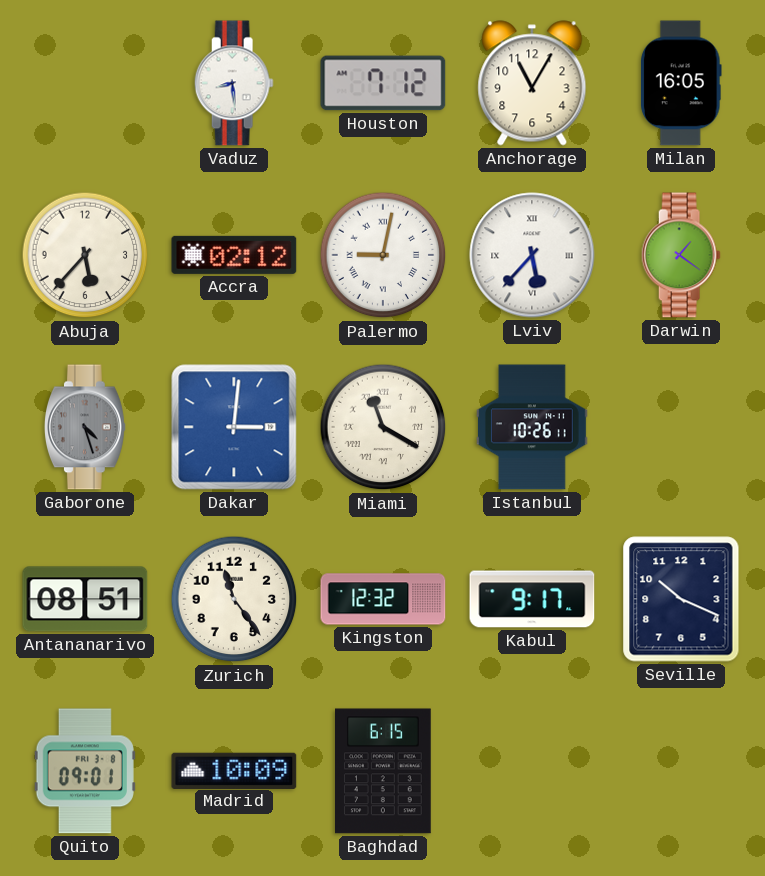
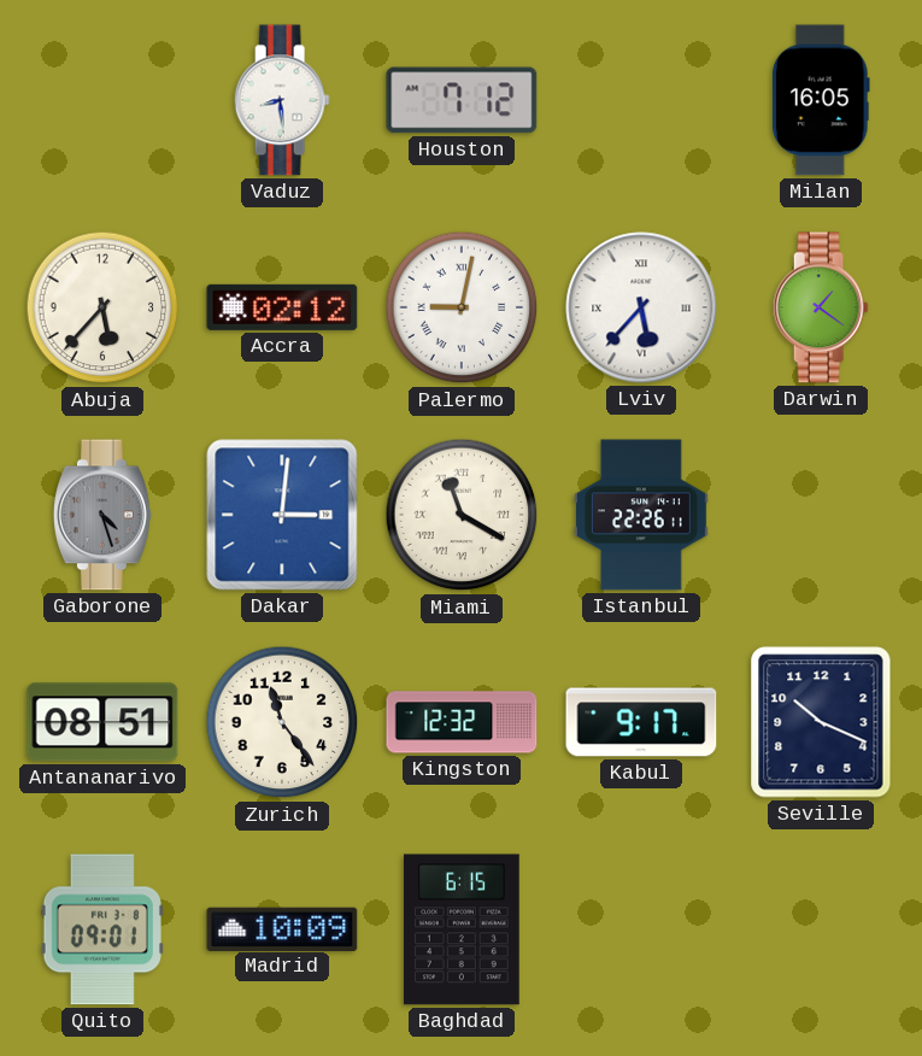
Anchorage: 11:05 -> none
Istanbul: 10:26 -> 22:26
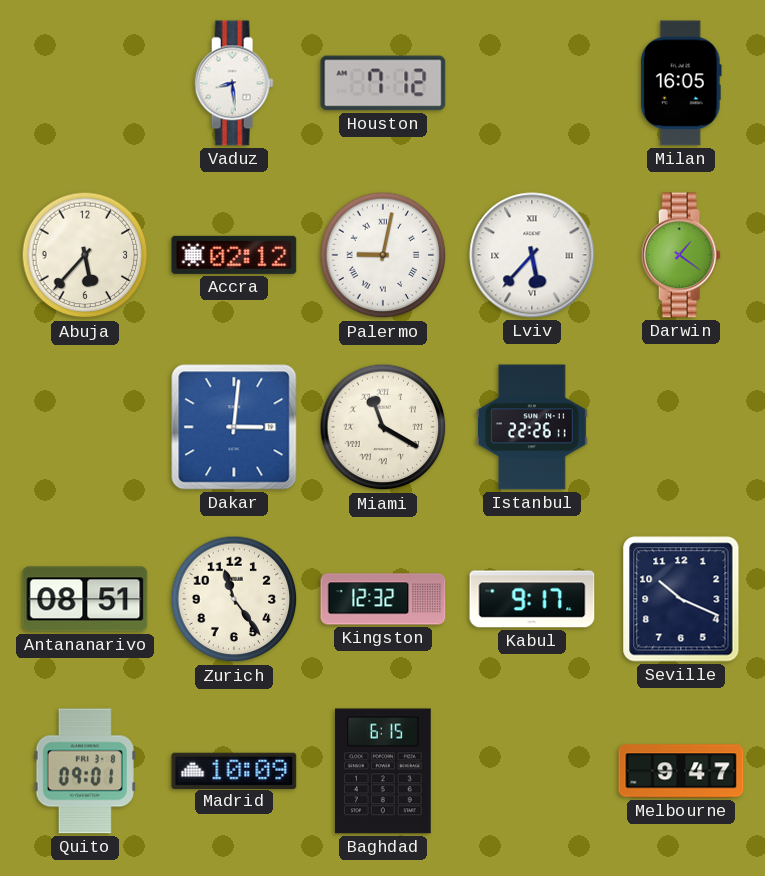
Gaborone: 4:27 -> none
Melbourne: none -> 9:47
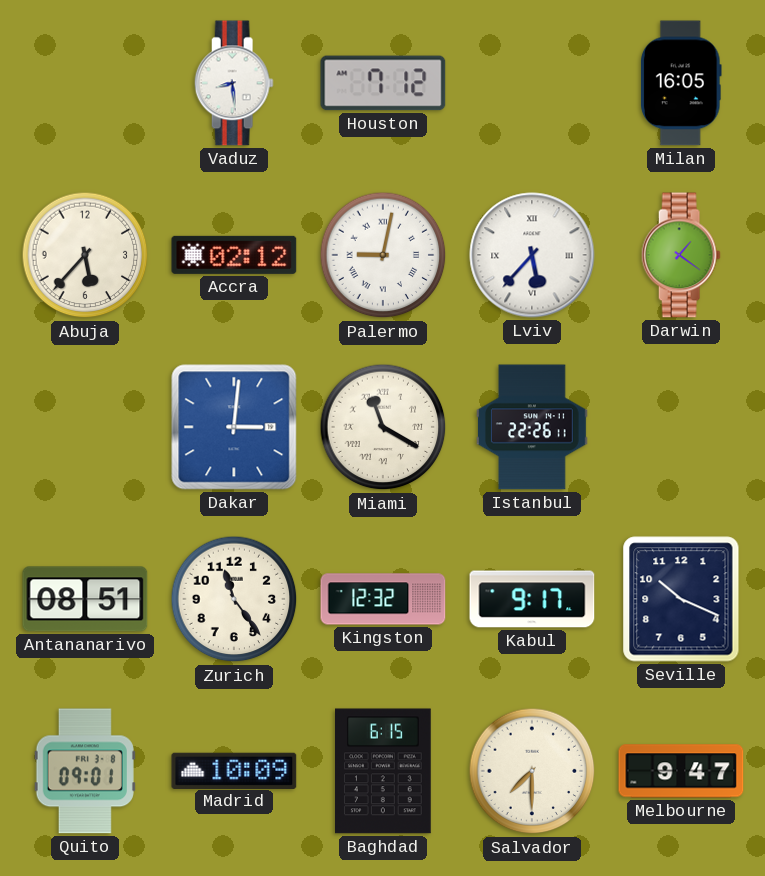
Salvador: none -> 7:30
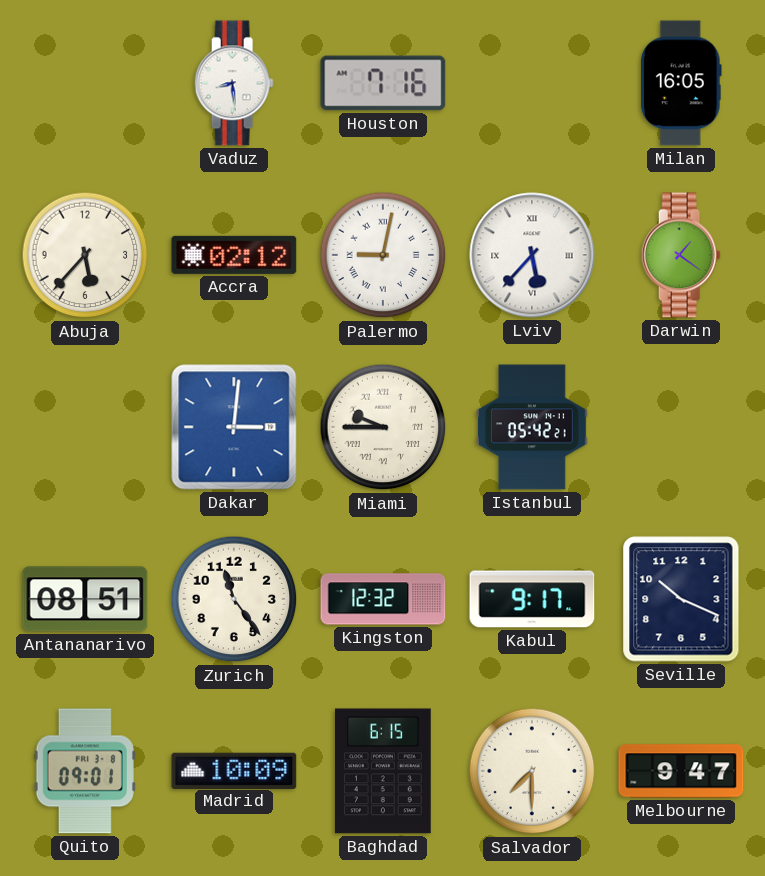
Houston: 7:12 -> 7:16
Miami: 11:20 -> 9:45
Istanbul: 22:26 -> 05:42
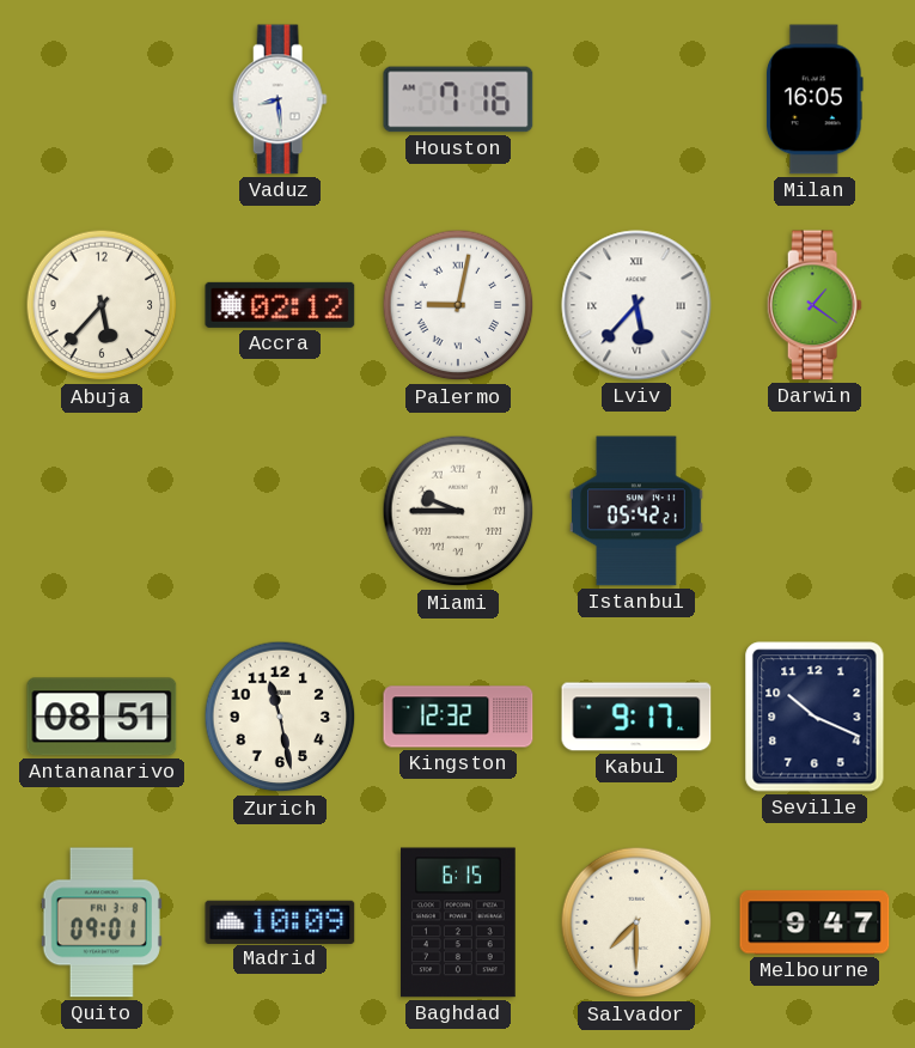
Dakar: 3:01 -> none
Zurich: 11:24 -> 11:28
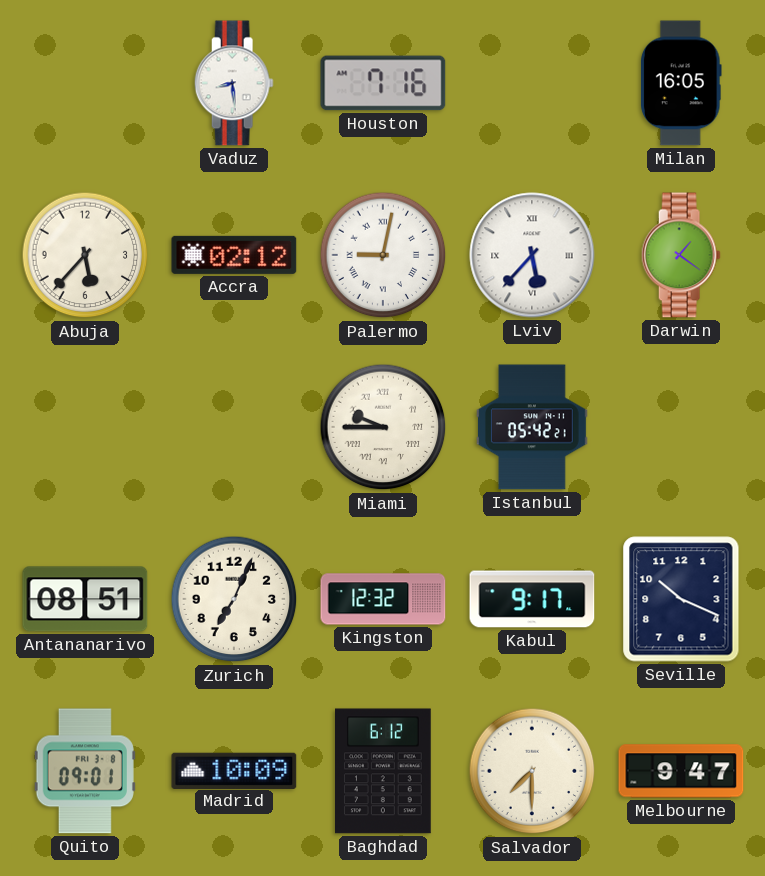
Zurich: 11:28 -> 7:04
Baghdad: 6:15 -> 6:12
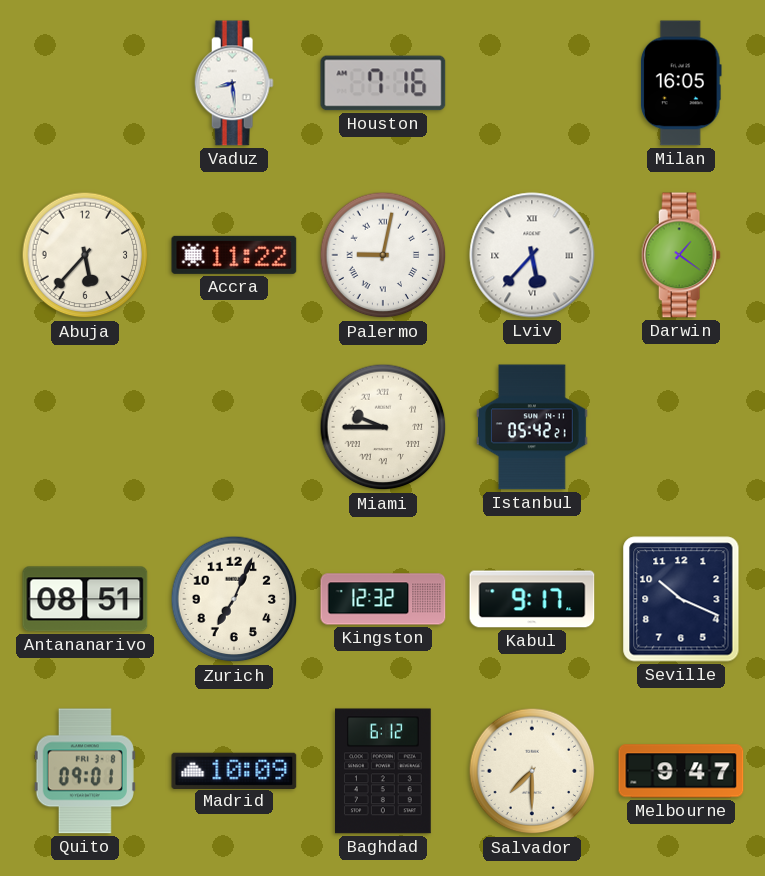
Accra: 02:12 -> 11:22
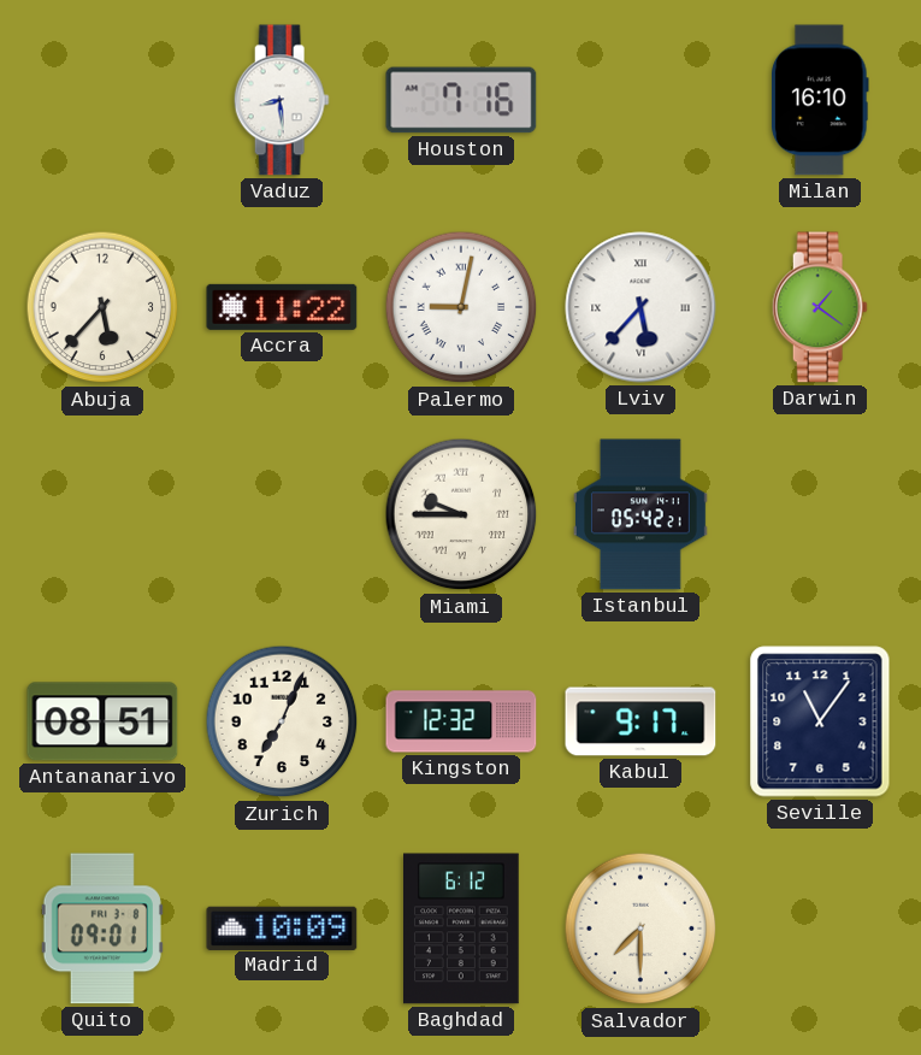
Milan: 16:05 -> 16:10
Seville: 10:19 -> 11:06
Melbourne: 9:47 -> none
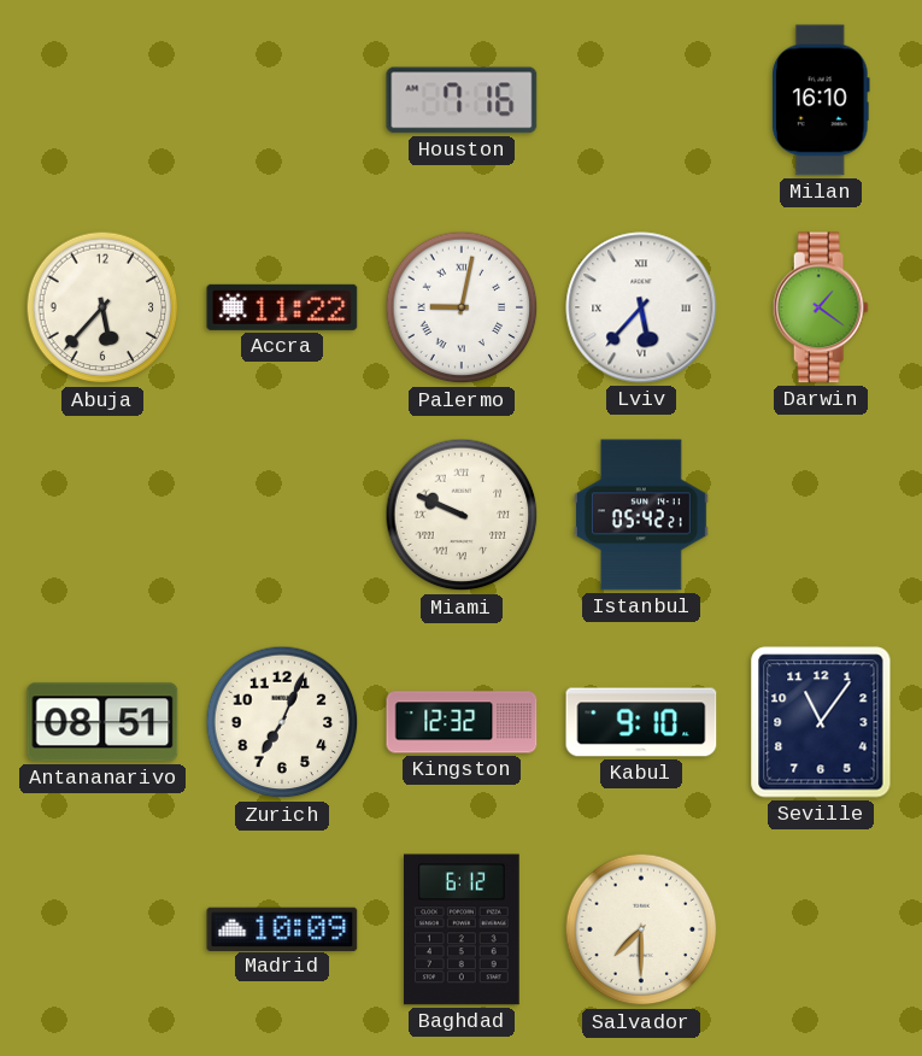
Vaduz: 8:29 -> none
Miami: 9:45 -> 9:49
Kabul: 9:17 -> 9:10
Quito: 09:01 -> none
